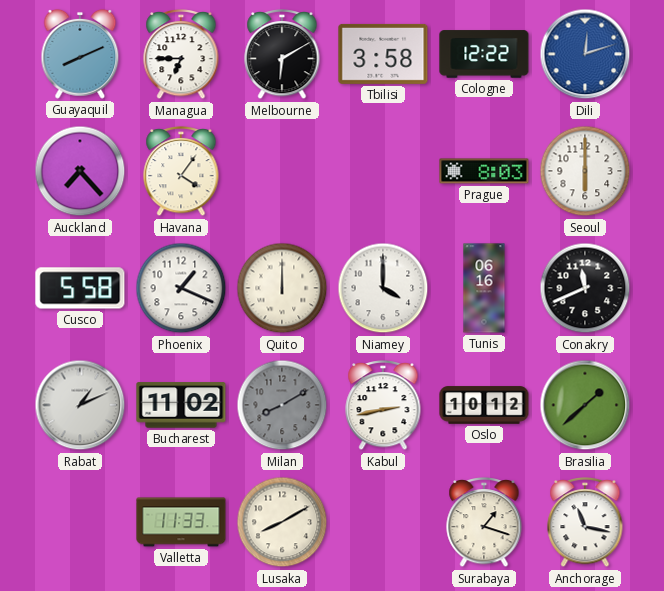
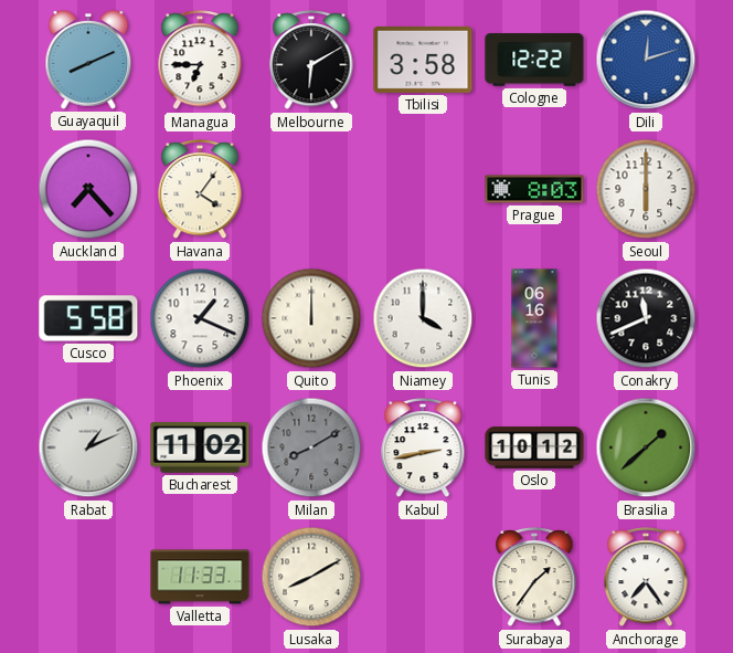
Surabaya: 1:18 -> 1:36
Anchorage: 11:17 -> 7:24
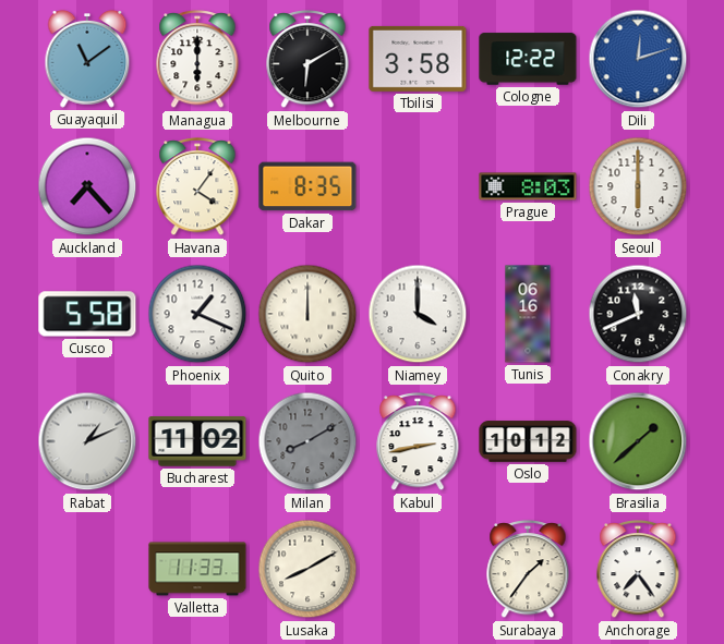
Guayaquil: 8:11 -> 11:09
Managua: 6:45 -> 6:00
Dakar: none -> 8:35
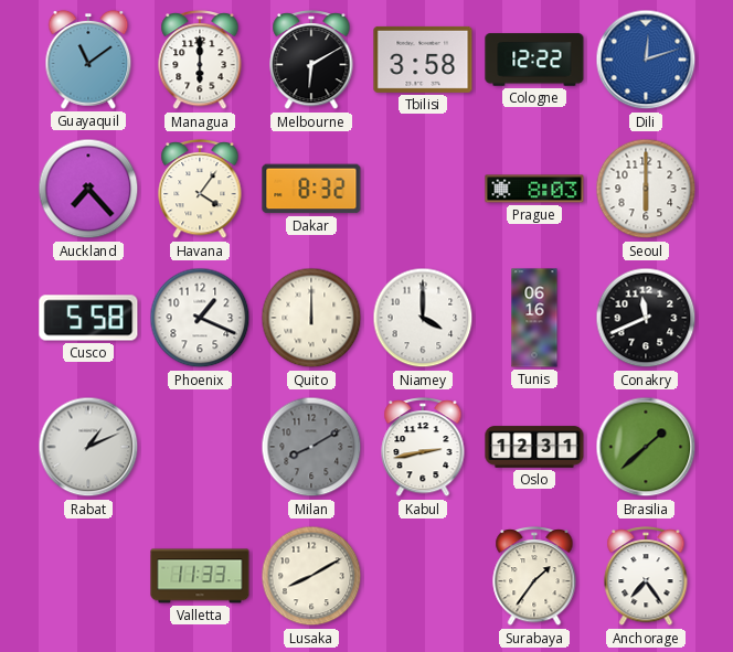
Dakar: 8:35 -> 8:32
Bucharest: 11:02 -> none
Oslo: 10:12 -> 12:31
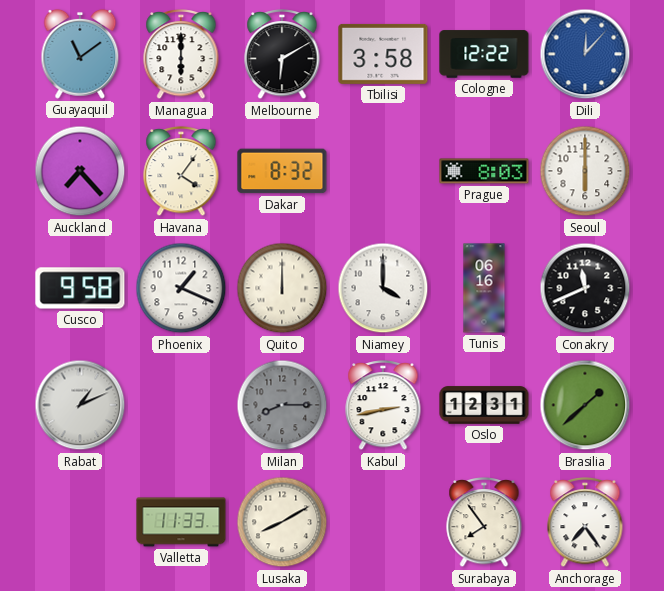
Dili: 12:12 -> 12:07
Cusco: 5:58 -> 9:58
Milan: 8:10 -> 8:15
Surabaya: 1:36 -> 7:54
